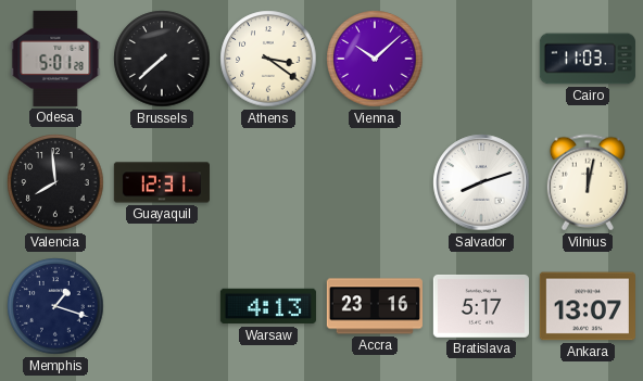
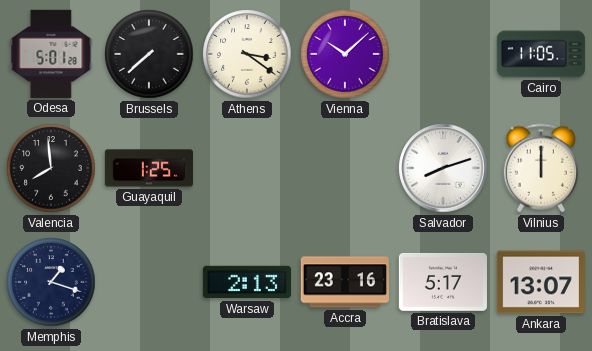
Cairo: 11:03 -> 11:05
Guayaquil: 12:31 -> 1:25
Vilnius: 12:02 -> 12:00
Warsaw: 4:13 -> 2:13
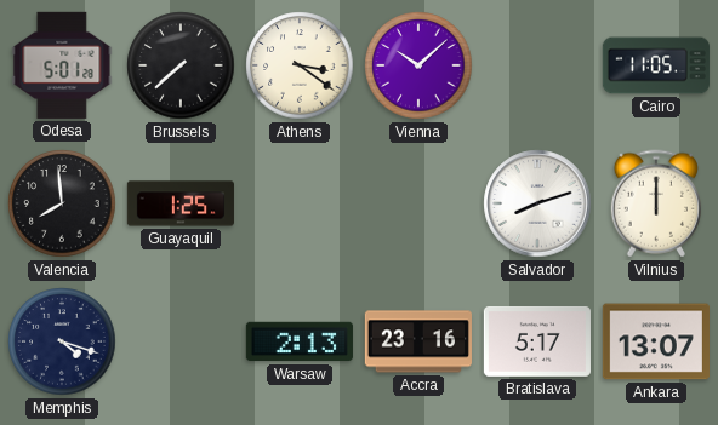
Memphis: 1:18 -> 4:18
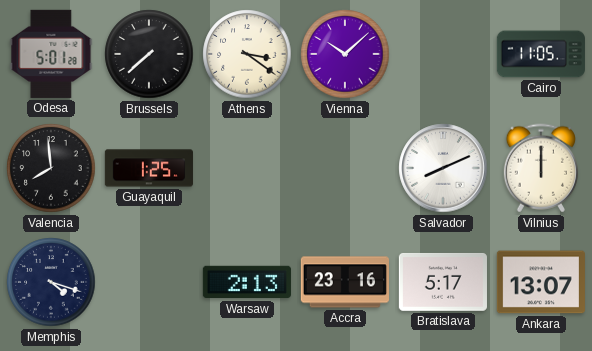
Salvador: 8:12 -> 8:11
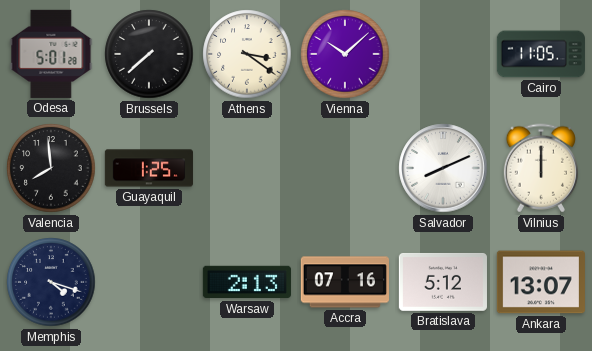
Accra: 23:16 -> 07:16
Bratislava: 5:17 -> 5:12
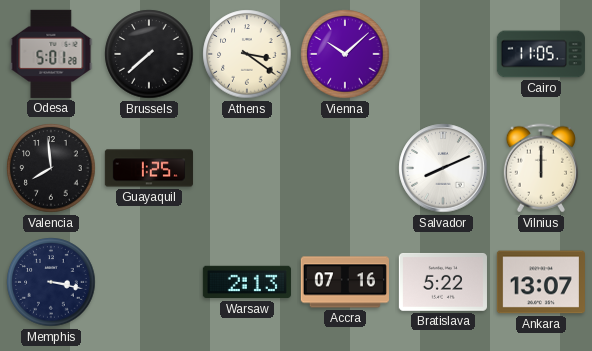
Memphis: 4:18 -> 3:17
Bratislava: 5:12 -> 5:22
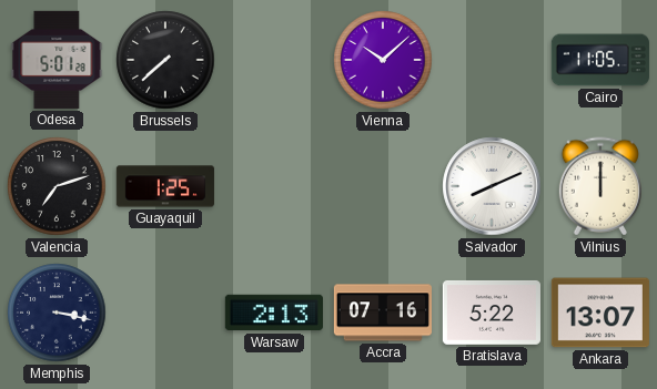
Athens: 3:21 -> none
Valencia: 7:59 -> 7:12
